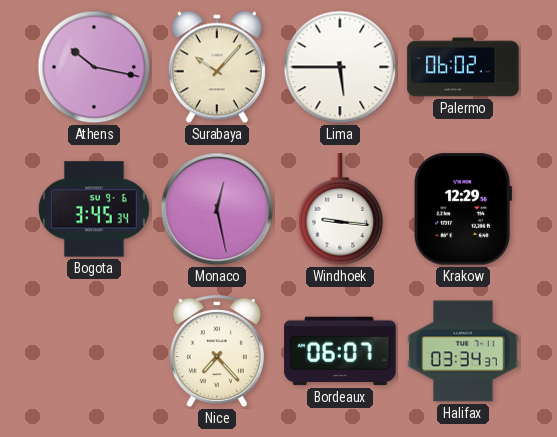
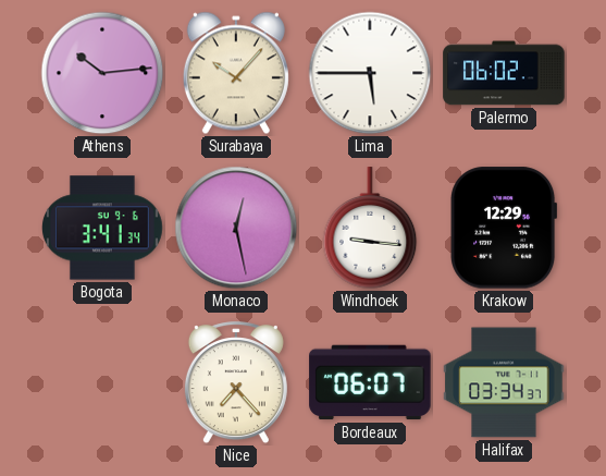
Athens: 10:17 -> 10:14
Bogota: 3:45 -> 3:41
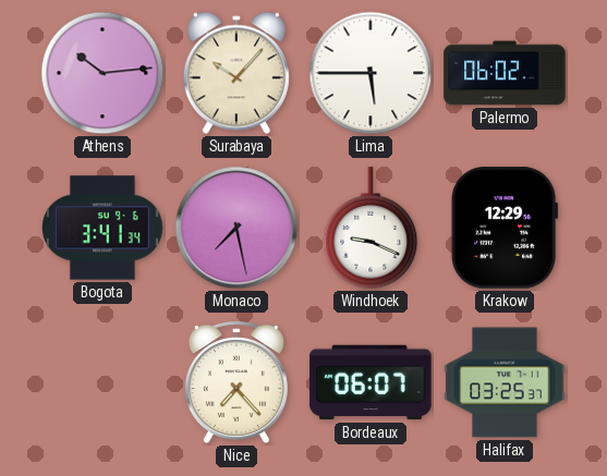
Monaco: 12:28 -> 7:28
Windhoek: 9:16 -> 9:19
Halifax: 03:34 -> 03:25
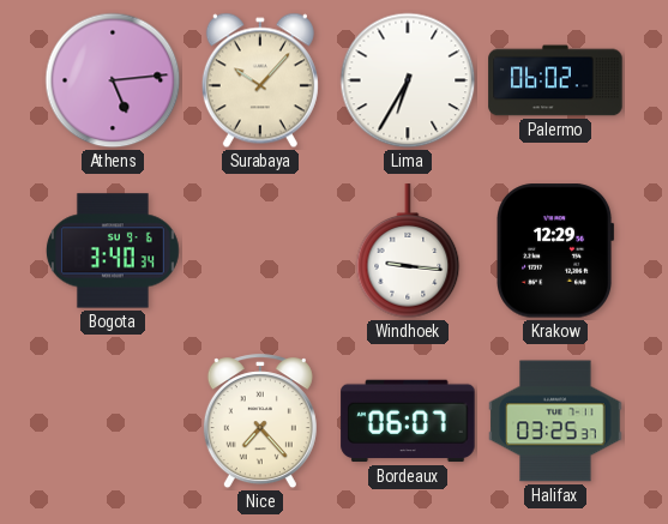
Athens: 10:14 -> 5:14
Lima: 5:45 -> 6:35
Bogota: 3:41 -> 3:40
Monaco: 7:28 -> none
Windhoek: 9:19 -> 9:16
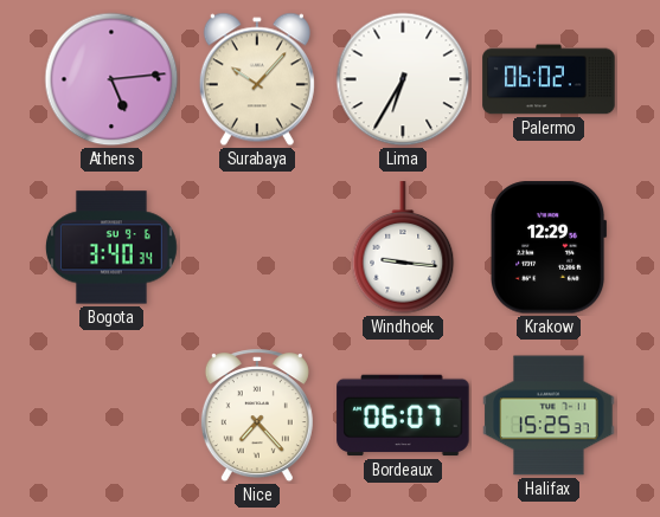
Halifax: 03:25 -> 15:25
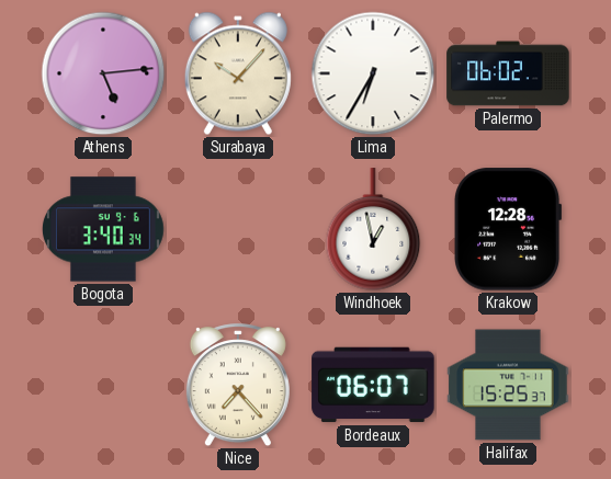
Windhoek: 9:16 -> 12:58
Krakow: 12:29 -> 12:28
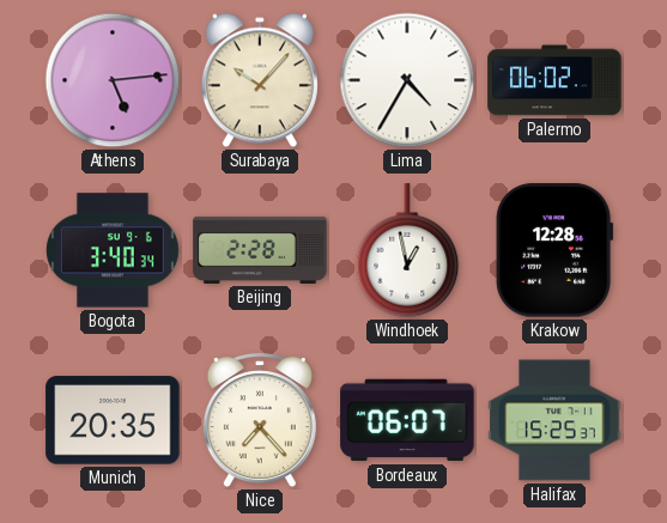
Lima: 6:35 -> 4:35
Beijing: none -> 2:28
Munich: none -> 20:35
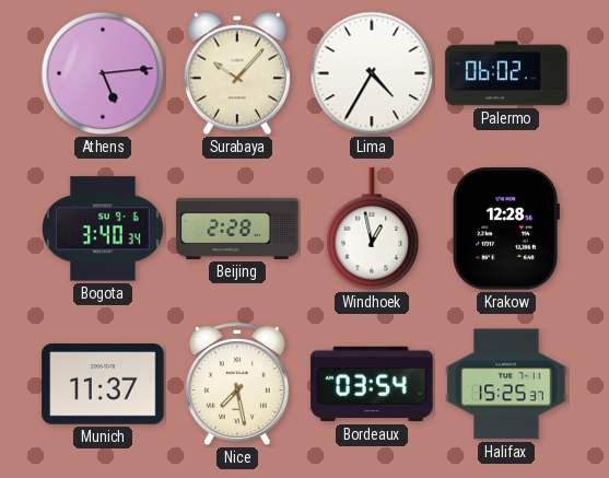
Munich: 20:35 -> 11:37
Nice: 7:23 -> 7:28
Bordeaux: 06:07 -> 03:54
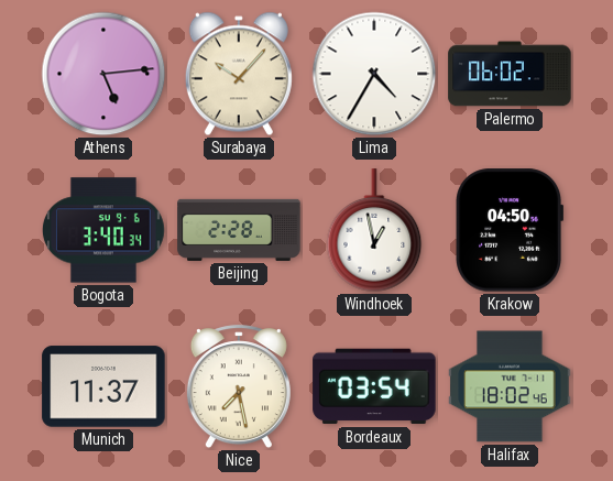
Krakow: 12:28 -> 04:50
Halifax: 15:25 -> 18:02
